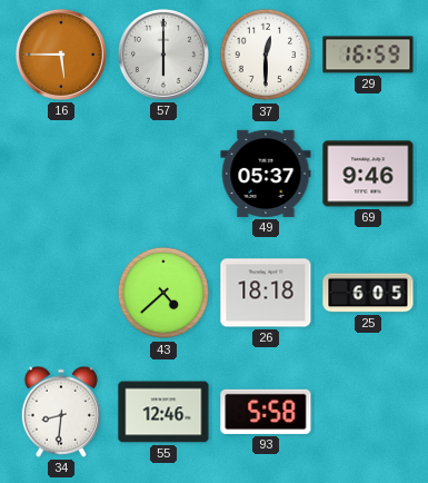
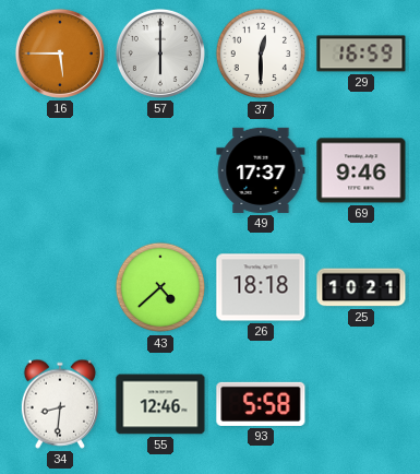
49: 05:37 -> 17:37
25: 6:05 -> 10:21
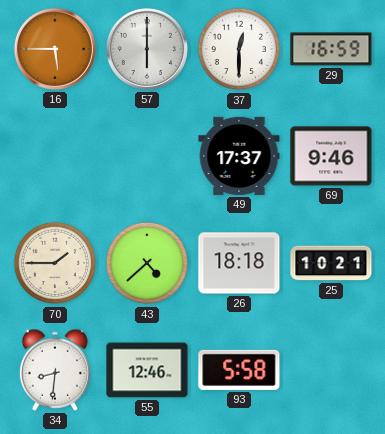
70: none -> 1:45
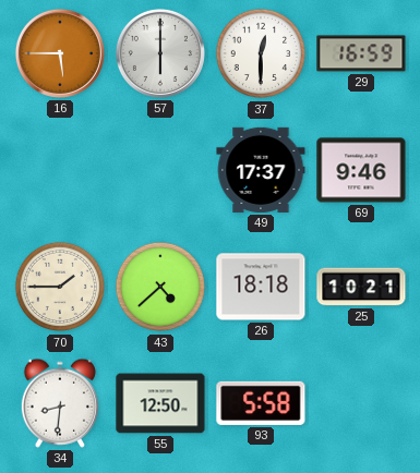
55: 12:46 -> 12:50
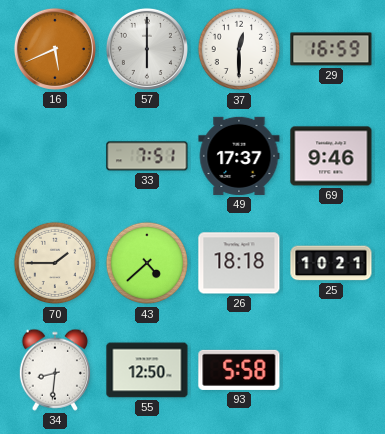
16: 5:45 -> 5:41
33: none -> 7:51
